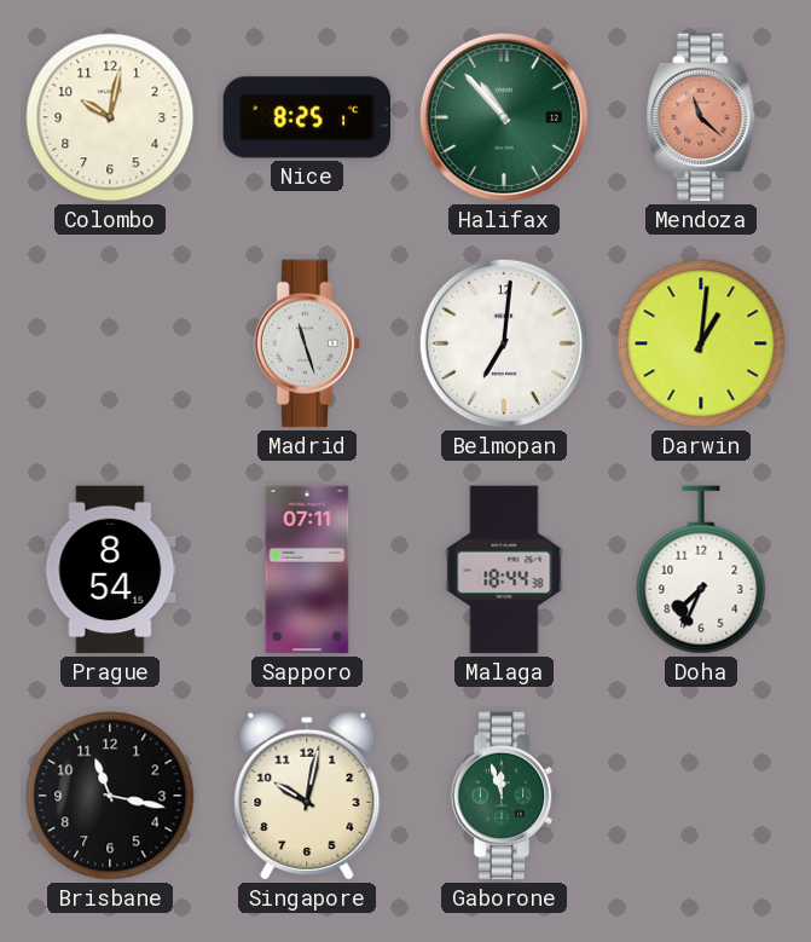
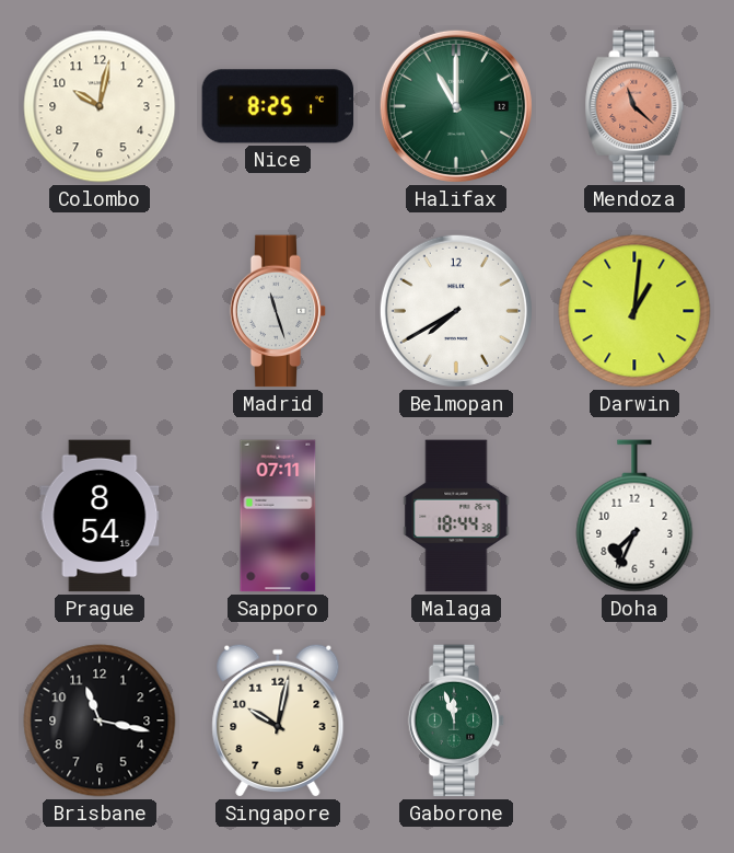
Halifax: 10:53 -> 11:00
Belmopan: 7:01 -> 7:40
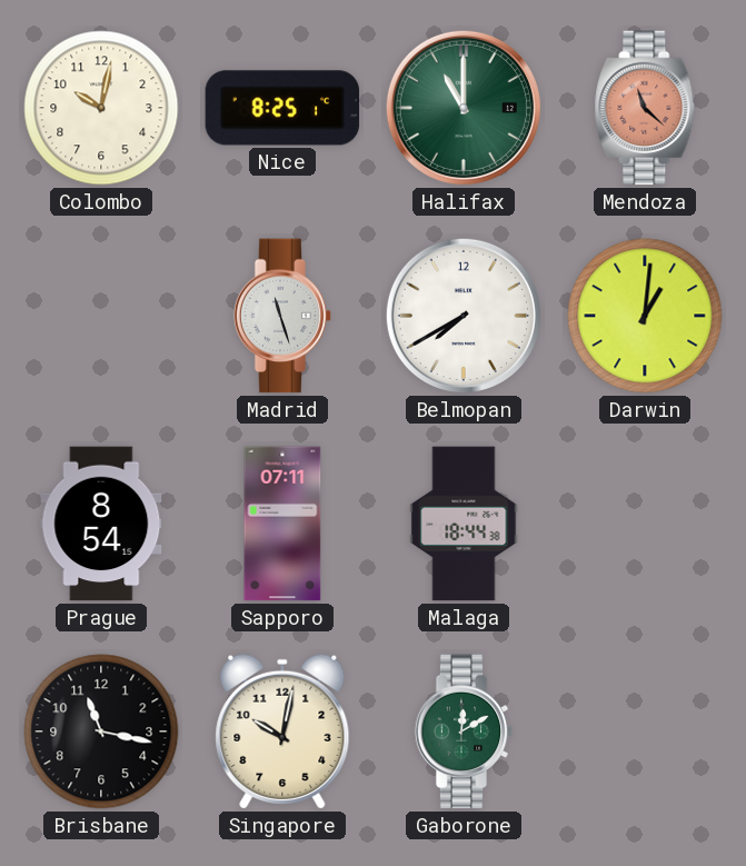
Doha: 7:34 -> none
Gaborone: 11:57 -> 12:10
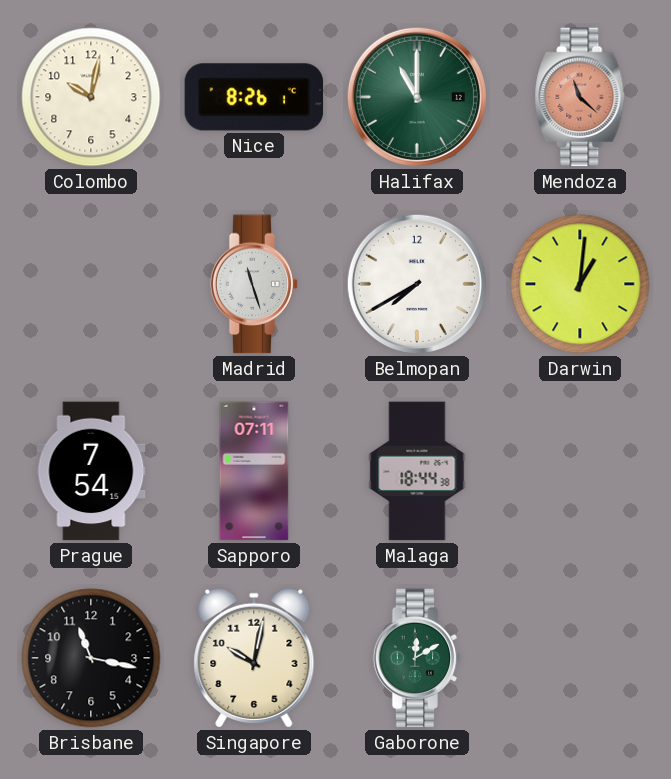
Nice: 8:25 -> 8:26
Prague: 8:54 -> 7:54
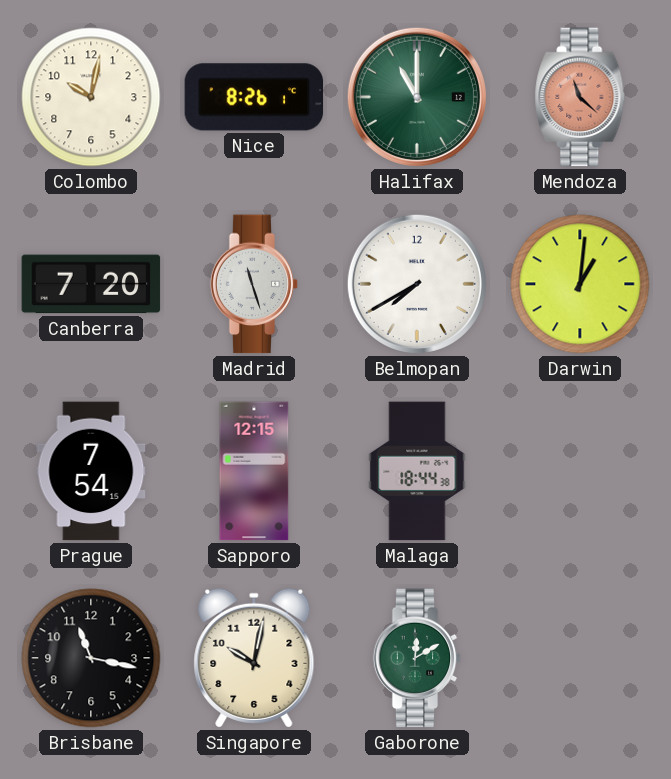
Canberra: none -> 7:20
Sapporo: 07:11 -> 12:15
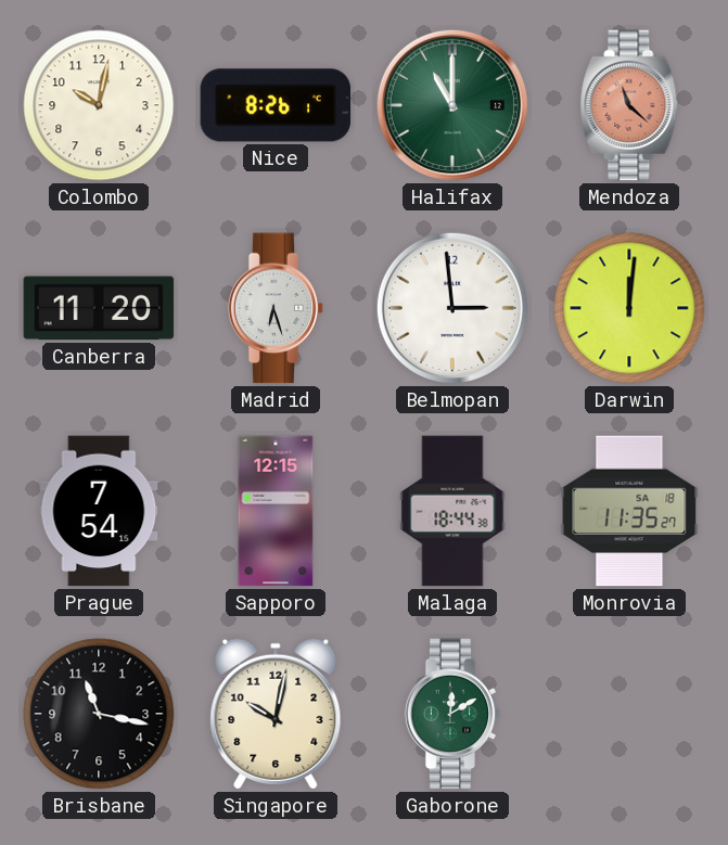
Canberra: 7:20 -> 11:20
Madrid: 11:27 -> 6:27
Belmopan: 7:40 -> 2:59
Darwin: 1:01 -> 12:01
Monrovia: none -> 11:35
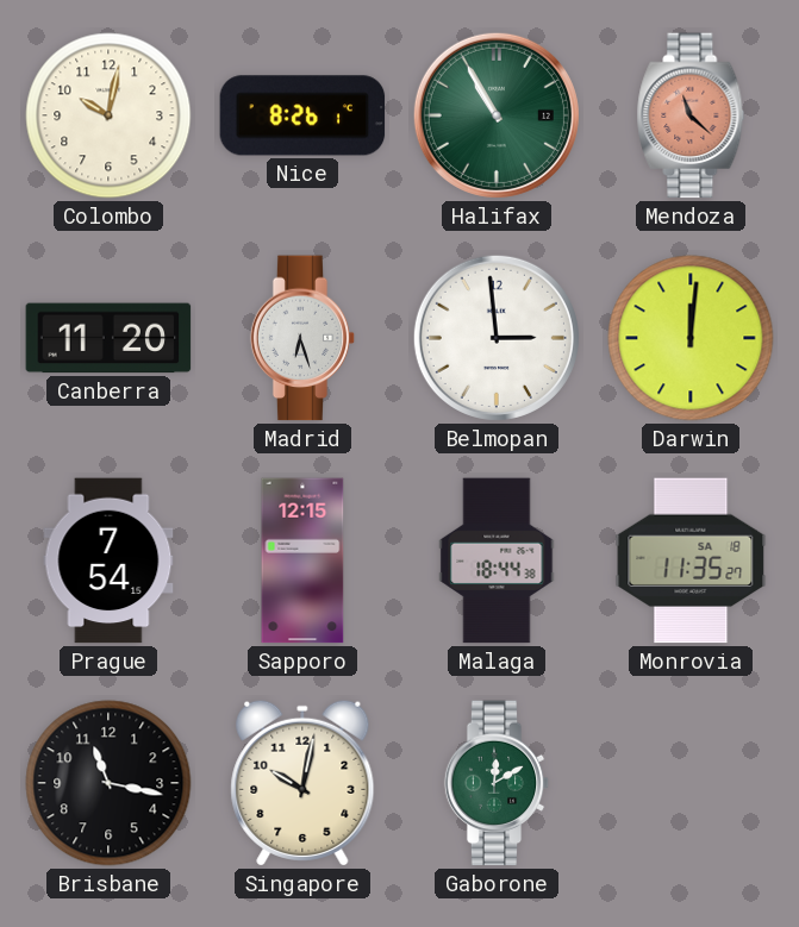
Halifax: 11:00 -> 10:55
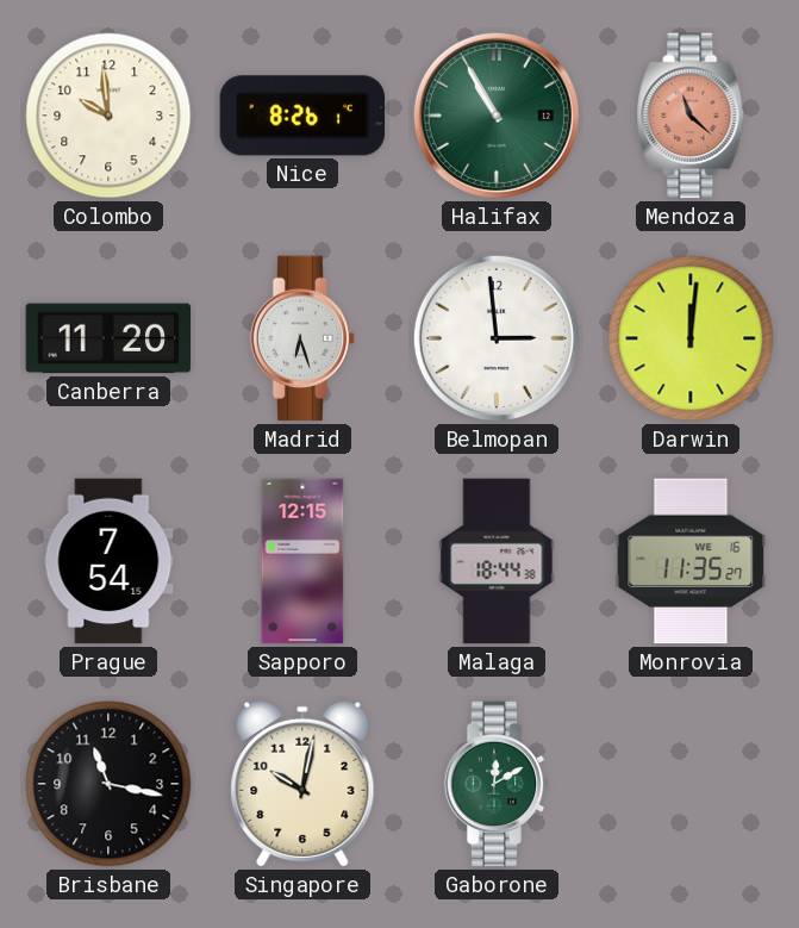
Colombo: 10:02 -> 9:59
Monrovia date: SA 18 -> WE 16
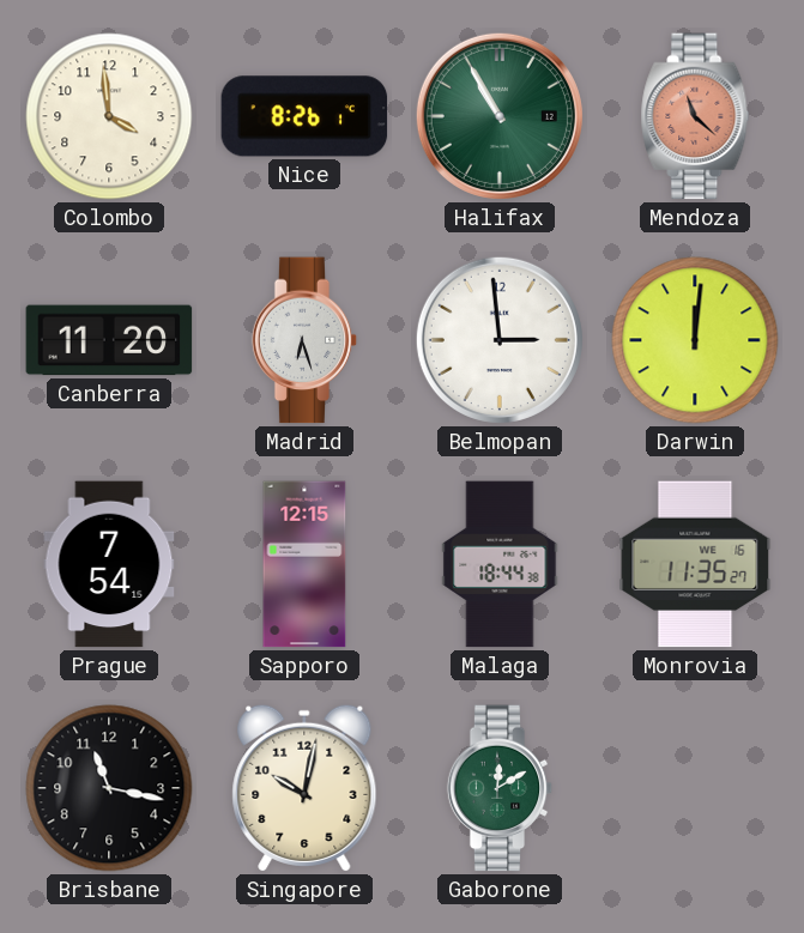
Colombo: 9:59 -> 3:59
